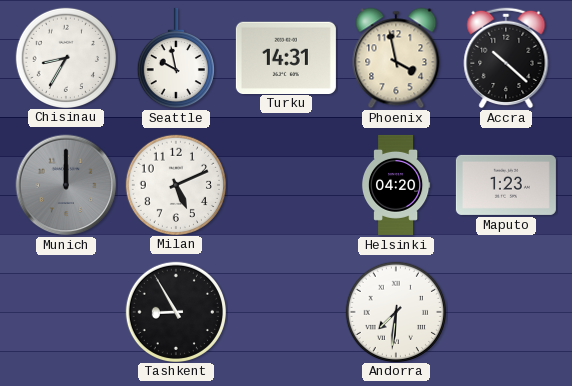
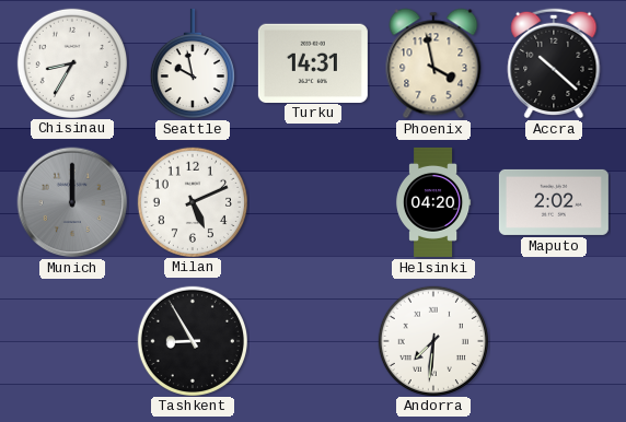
Maputo: 1:23 -> 2:02
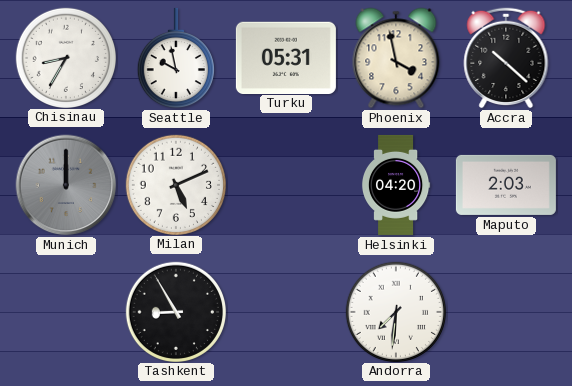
Turku: 14:31 -> 05:31
Maputo: 2:02 -> 2:03
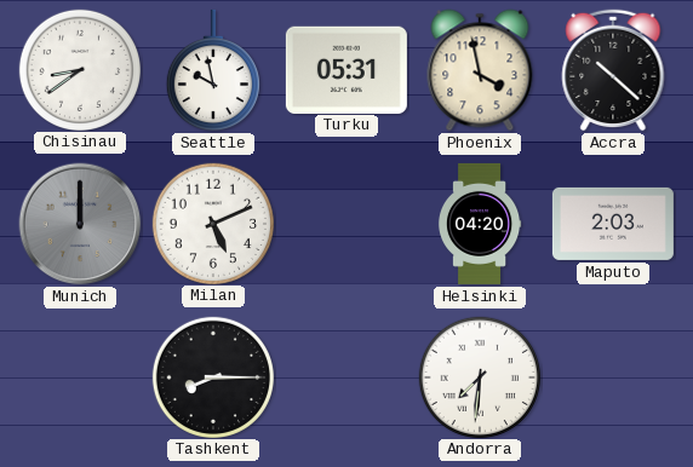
Chisinau: 8:35 -> 8:39
Tashkent: 8:55 -> 8:15
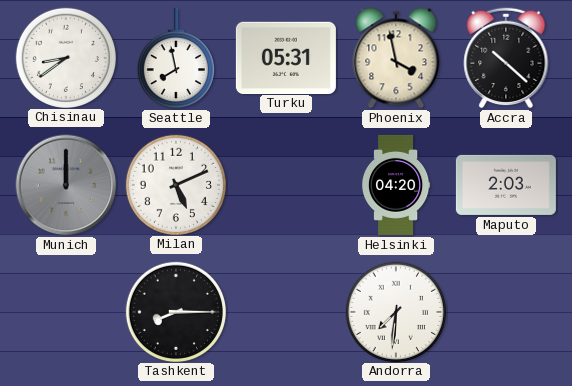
Seattle: 9:58 -> 7:58
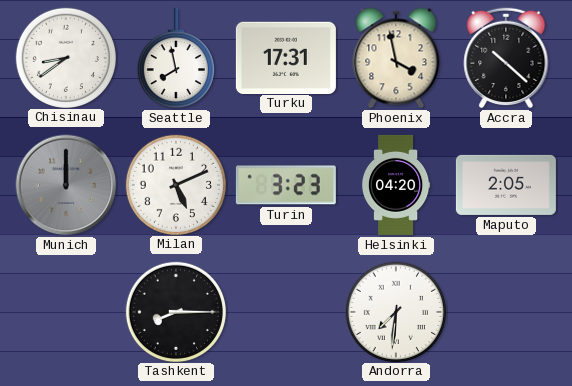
Turku: 05:31 -> 17:31
Turin: none -> 3:23
Maputo: 2:03 -> 2:05
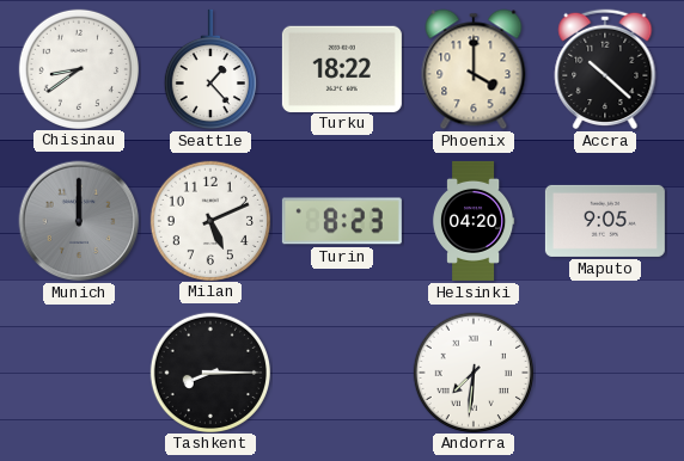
Seattle: 7:58 -> 1:23
Turku: 17:31 -> 18:22
Phoenix: 3:58 -> 4:00
Turin: 3:23 -> 8:23
Maputo: 2:05 -> 9:05
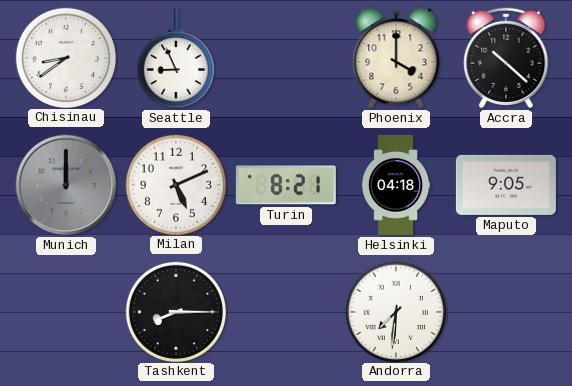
Seattle: 1:23 -> 8:56
Turku: 18:22 -> none
Turin: 8:23 -> 8:21
Helsinki: 04:20 -> 04:18
